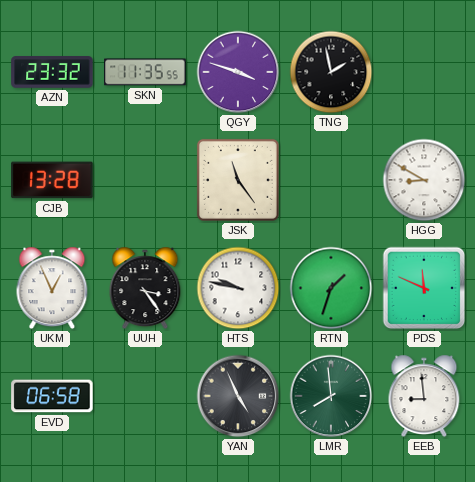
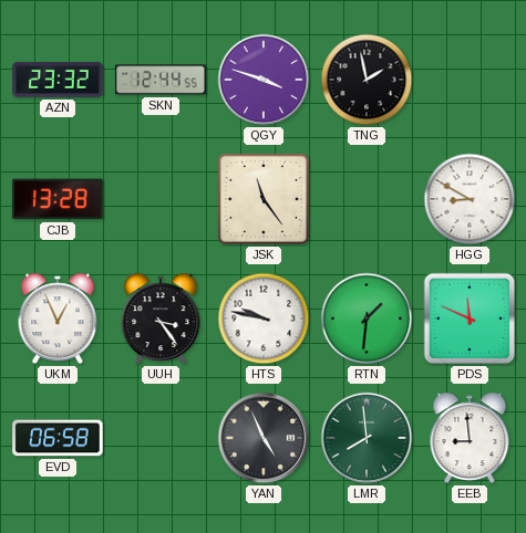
SKN: 11:35 -> 12:44
RTN: 1:33 -> 1:31
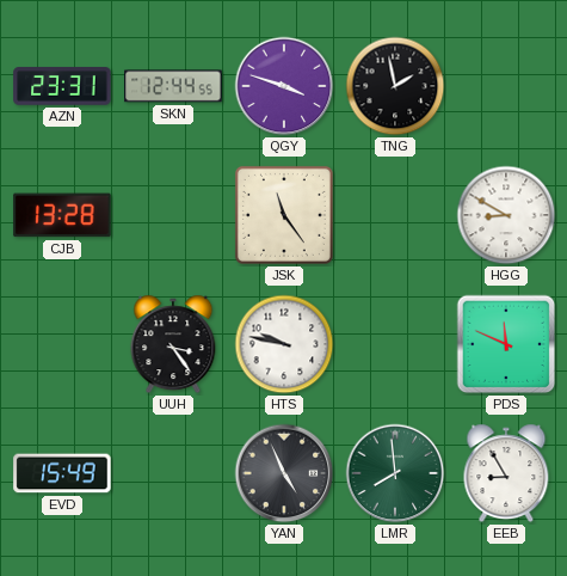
AZN: 23:32 -> 23:31
UKM: 12:56 -> none
RTN: 1:31 -> none
EVD: 06:58 -> 15:49
EEB: 8:59 -> 8:55
